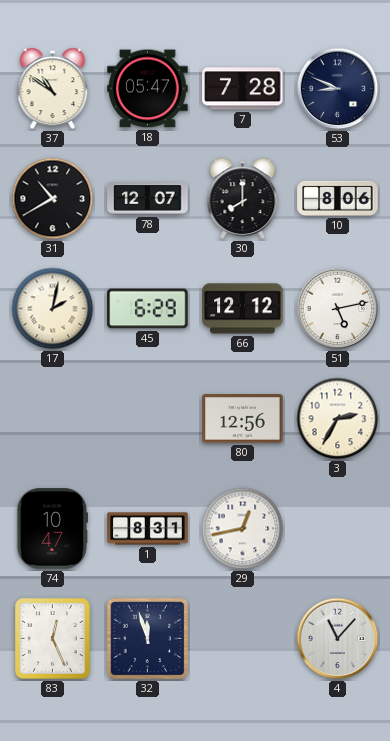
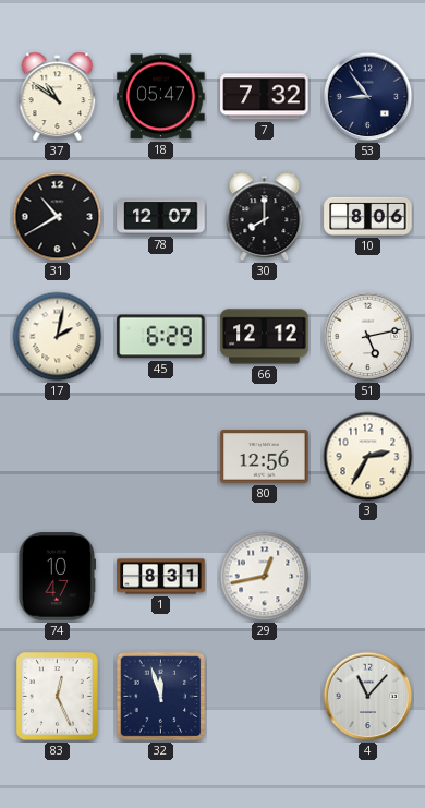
7: 7:28 -> 7:32
53: 8:49 -> 8:54
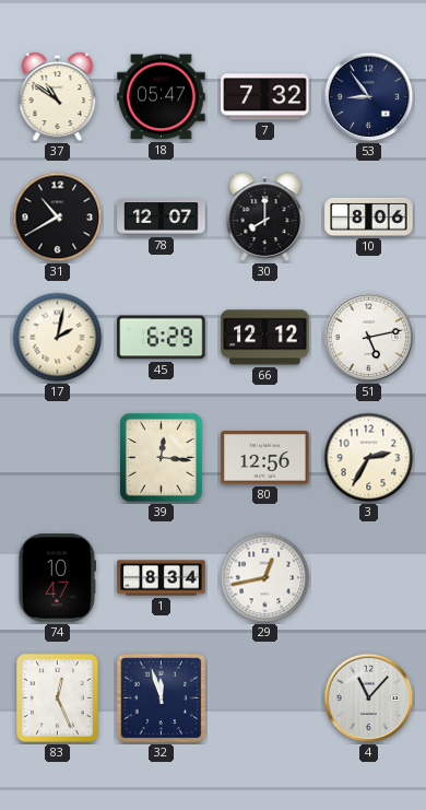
39: none -> 12:16
1: 8:31 -> 8:34
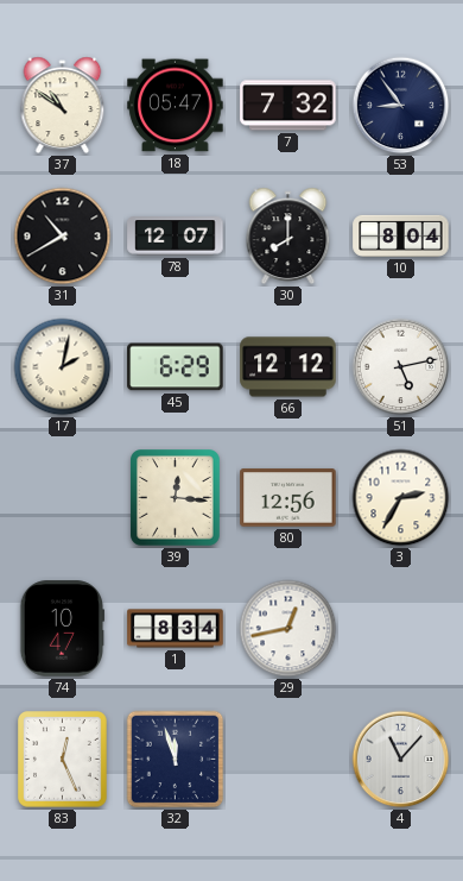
10: 8:06 -> 8:04
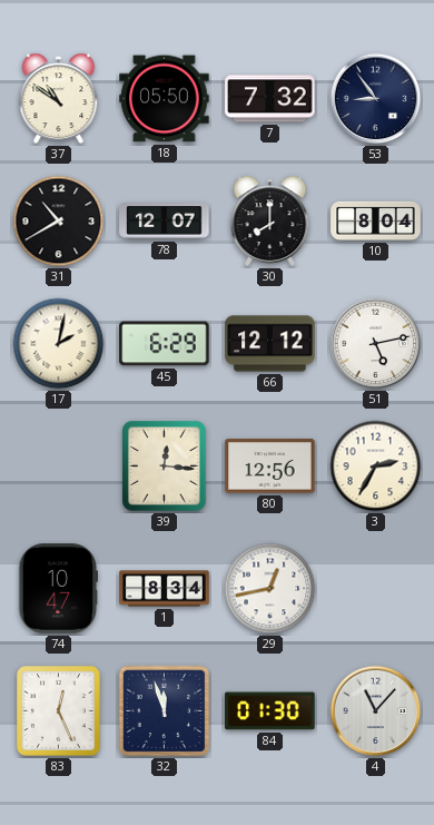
18: 05:47 -> 05:50
84: none -> 01:30
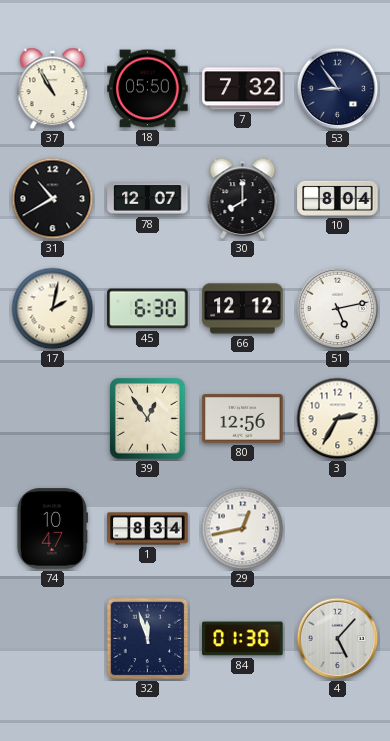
37: 10:51 -> 10:55
45: 6:29 -> 6:30
39: 12:16 -> 12:54
83: 12:26 -> none
4: 11:07 -> 5:07
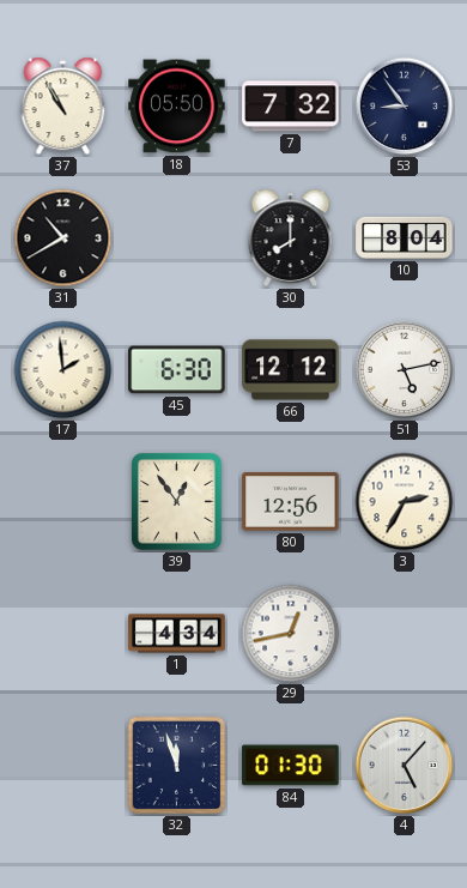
78: 12:07 -> none
17: 2:02 -> 1:59
74: 10:47 -> none
1: 8:34 -> 4:34
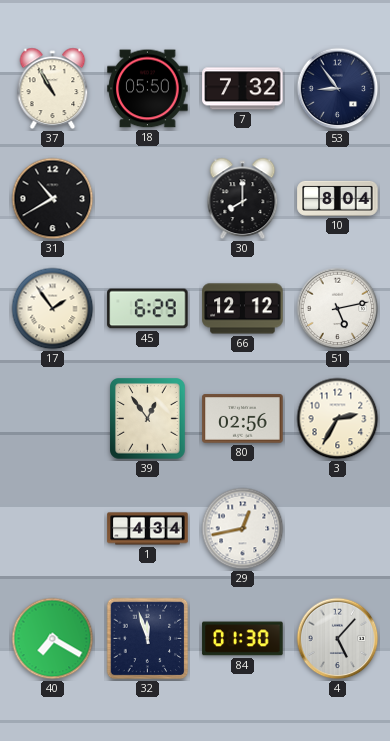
17: 1:59 -> 1:54
45: 6:30 -> 6:29
80: 12:56 -> 02:56
40: none -> 7:20
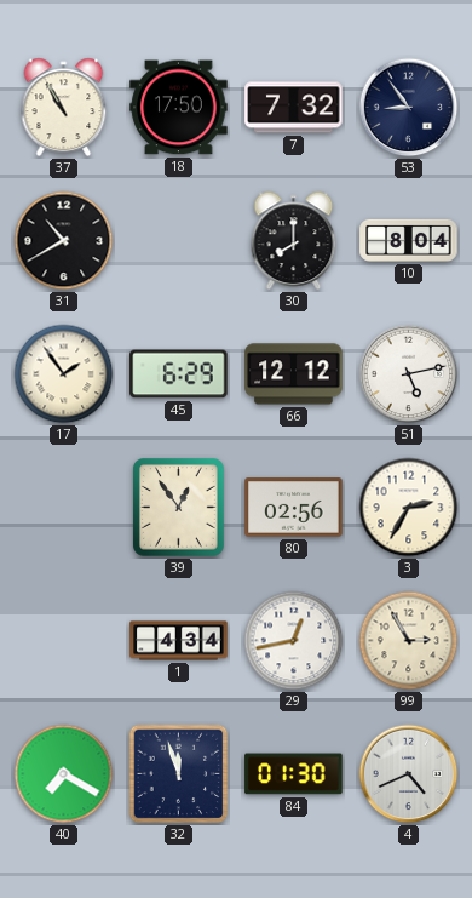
18: 05:50 -> 17:50
99: none -> 2:55
4: 5:07 -> 4:41
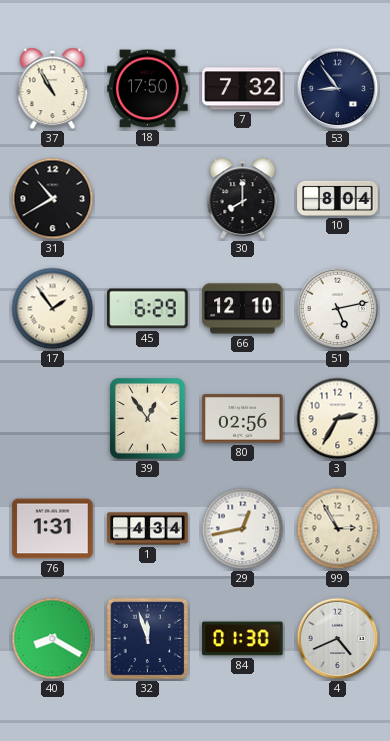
66: 12:12 -> 12:10
76: none -> 1:31
40: 7:20 -> 8:20
